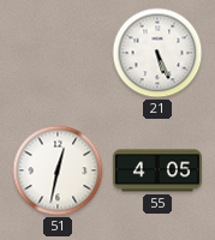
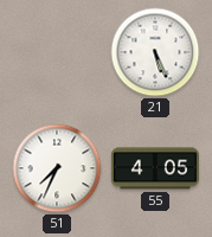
51: 12:32 -> 7:34
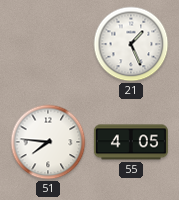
21: 5:26 -> 1:26
51: 7:34 -> 7:46
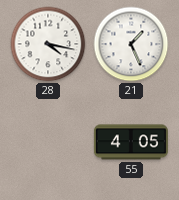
28: none -> 4:17
51: 7:46 -> none
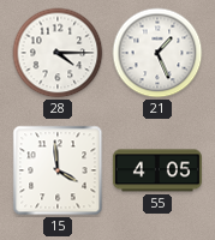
28: 4:17 -> 4:15
15: none -> 3:59
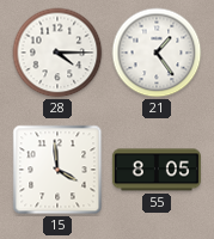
21: 1:26 -> 1:24
55: 4:05 -> 8:05
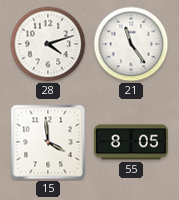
28: 4:15 -> 4:12
21: 1:24 -> 11:24
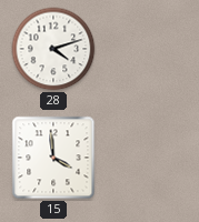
21: 11:24 -> none
55: 8:05 -> none
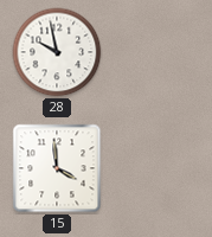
28: 4:12 -> 9:58
